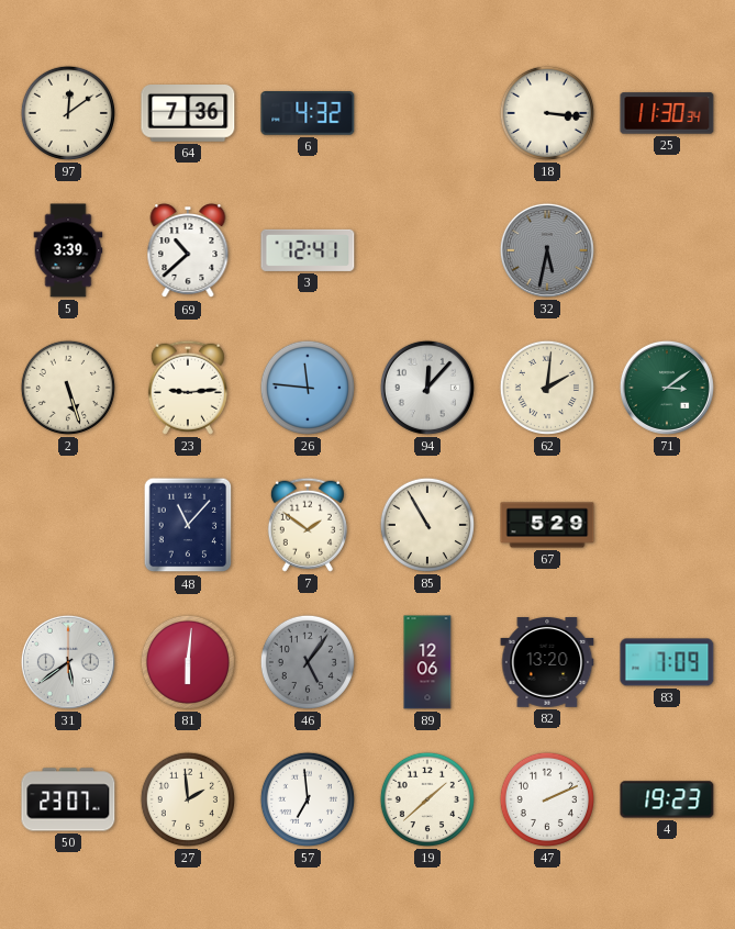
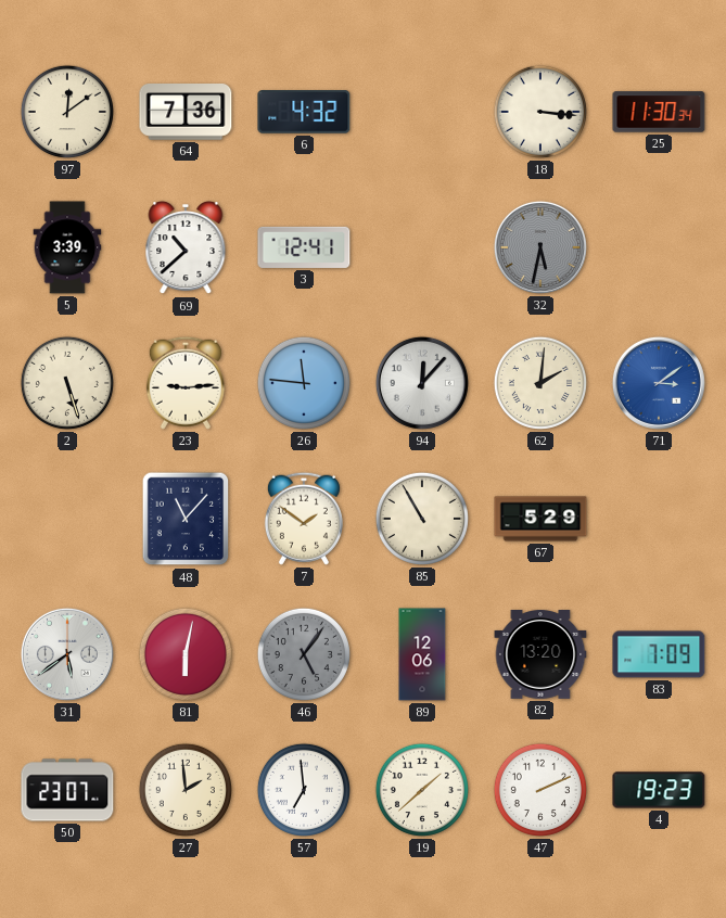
71 dial: green -> blue
81: 6:01 -> 6:02
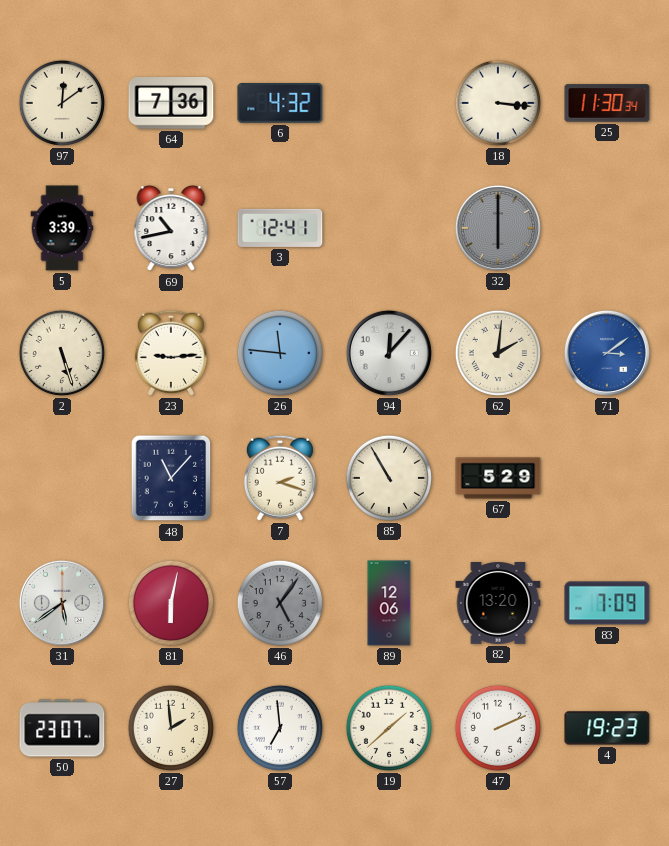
69: 10:38 -> 10:43
32: 5:32 -> 6:00
7: 1:51 -> 2:18
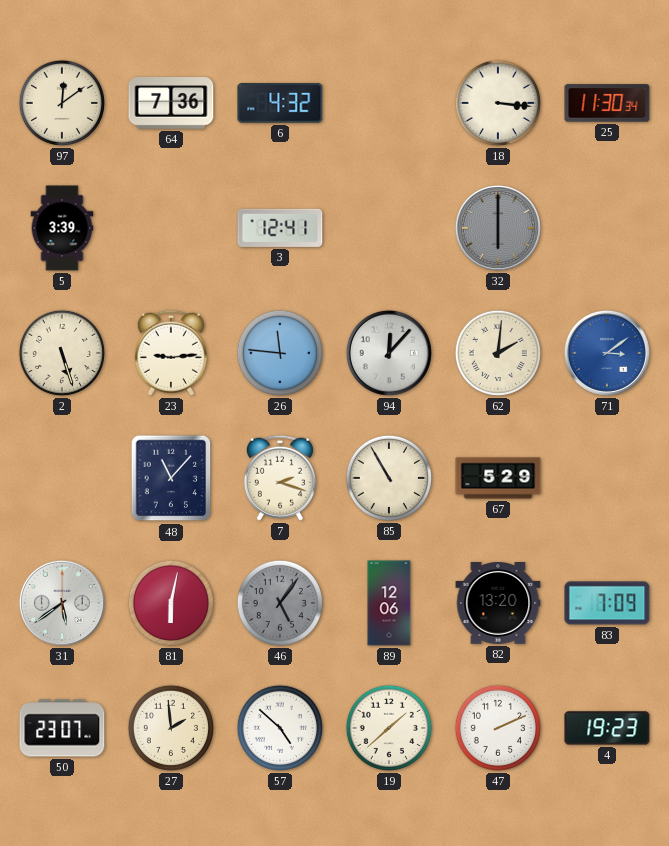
69: 10:43 -> none
57: 6:59 -> 4:52
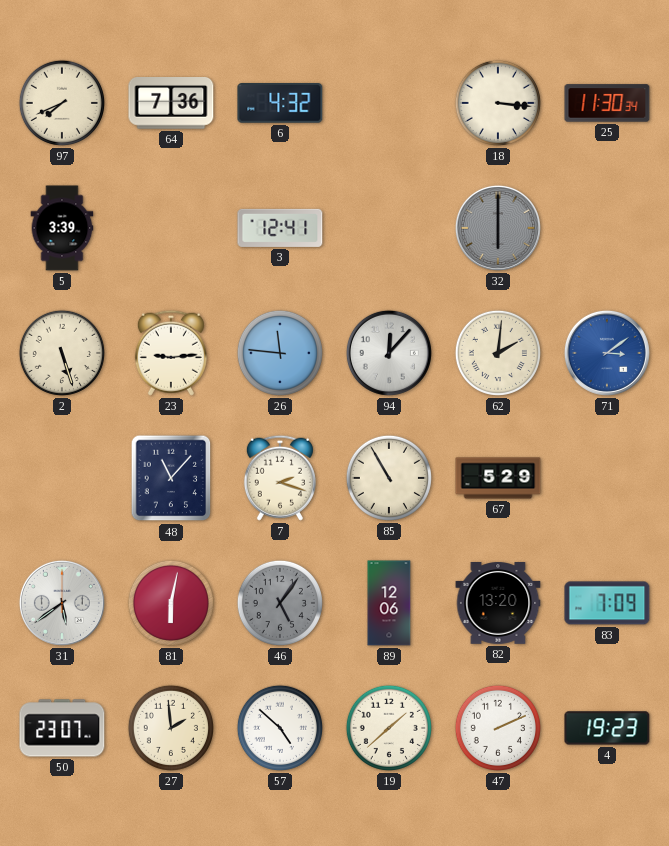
97: 12:09 -> 7:41
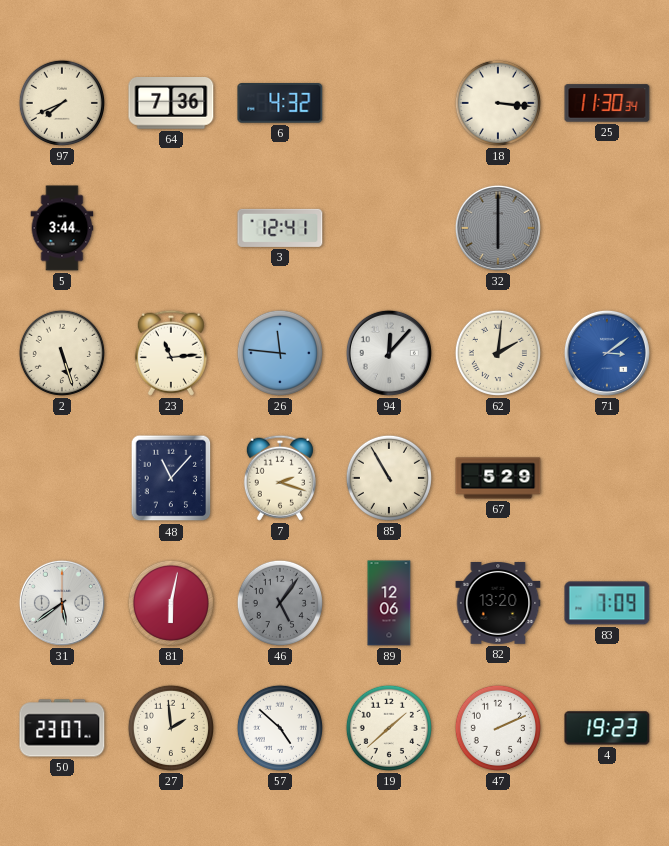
5: 3:39 -> 3:44
23: 9:14 -> 11:14
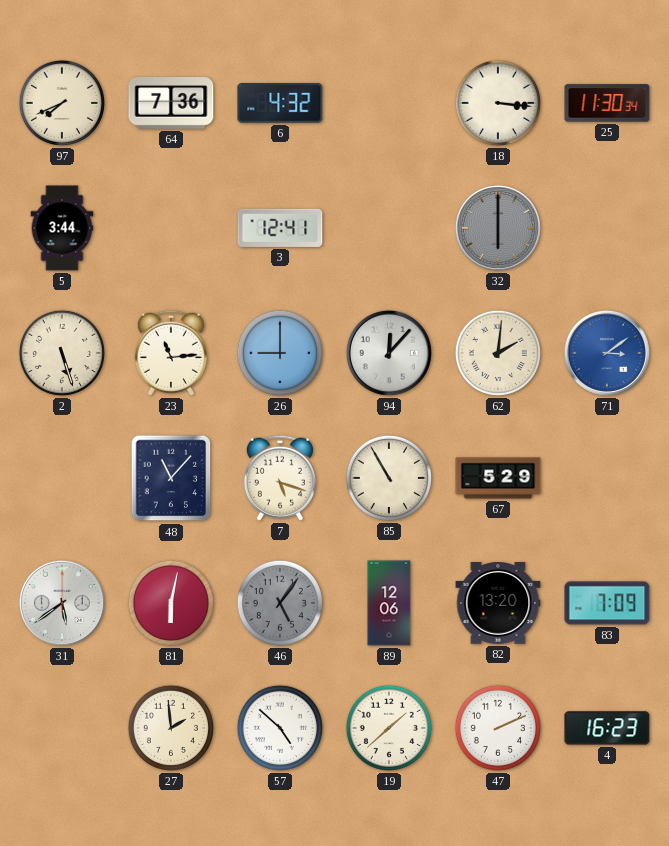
26: 11:46 -> 9:00
7: 2:18 -> 5:18
50: 23:07 -> none
4: 19:23 -> 16:23
